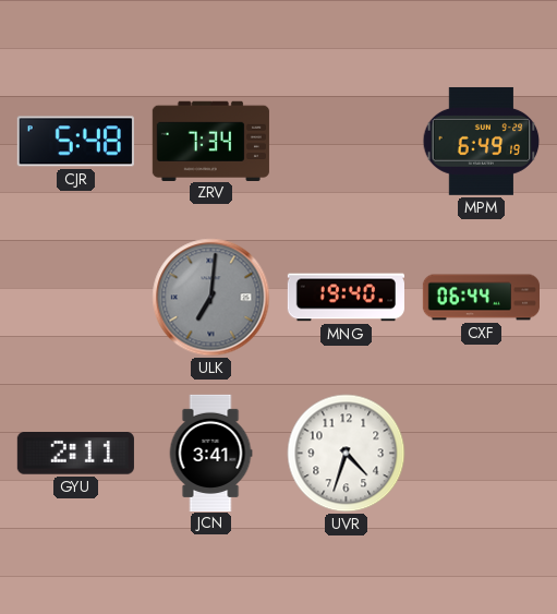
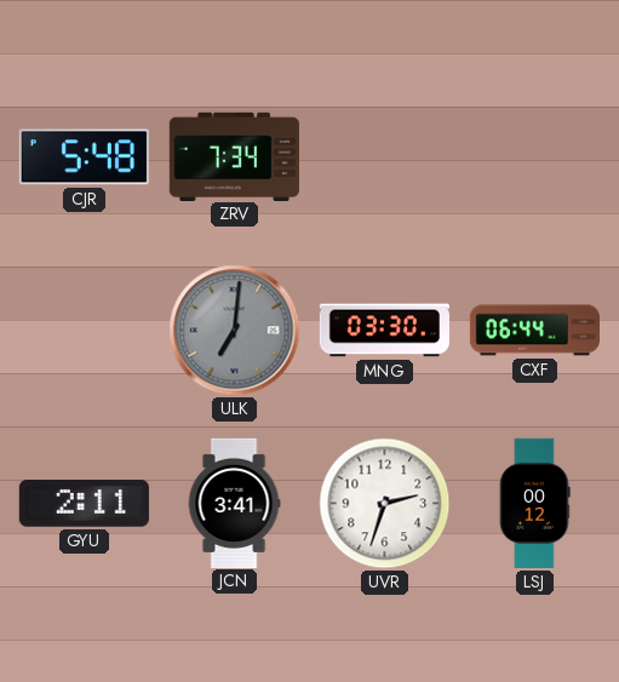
MPM: 6:49 -> none
MNG: 19:40 -> 03:30
UVR: 4:33 -> 2:33
LSJ: none -> 00:12
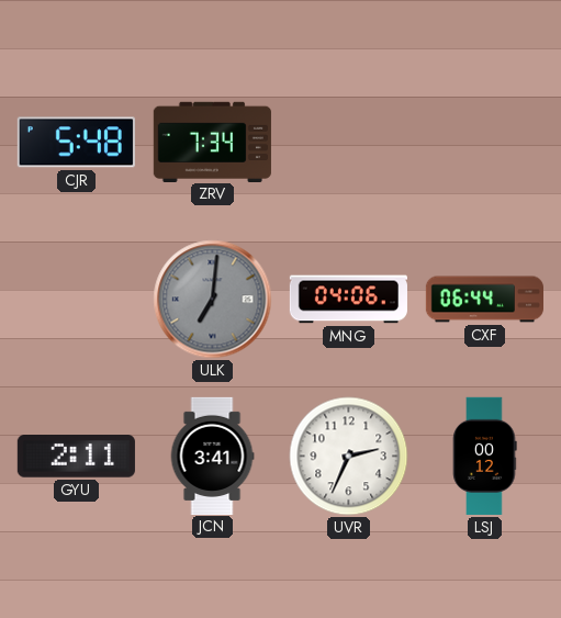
MNG: 03:30 -> 04:06
UVR: 2:33 -> 2:34
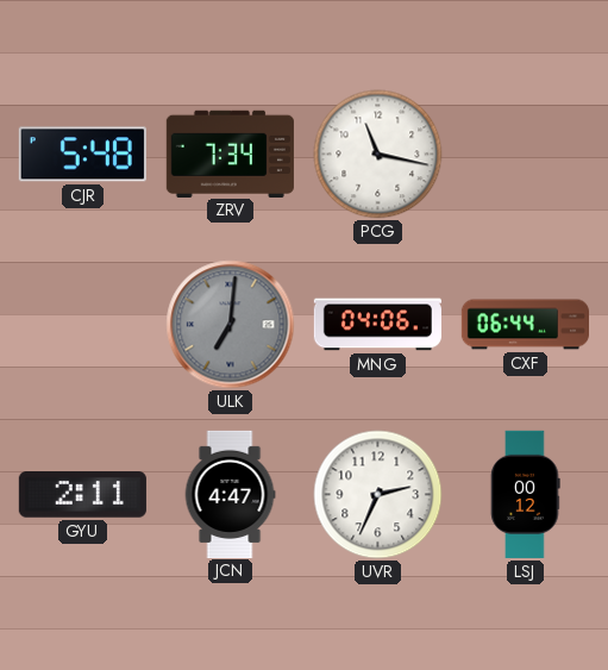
PCG: none -> 11:17
JCN: 3:41 -> 4:47
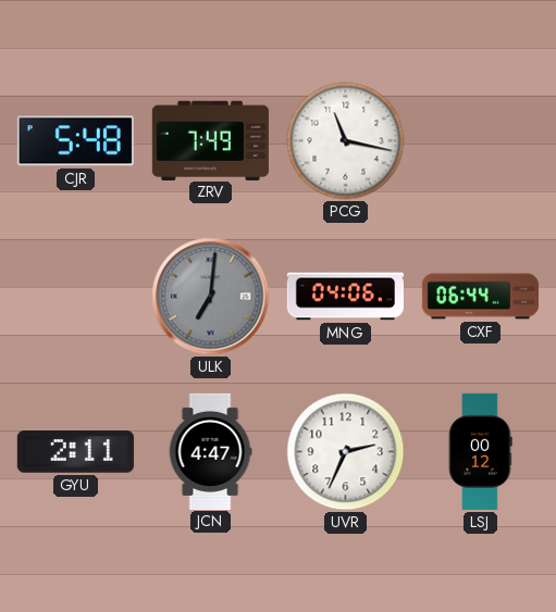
ZRV: 7:34 -> 7:49
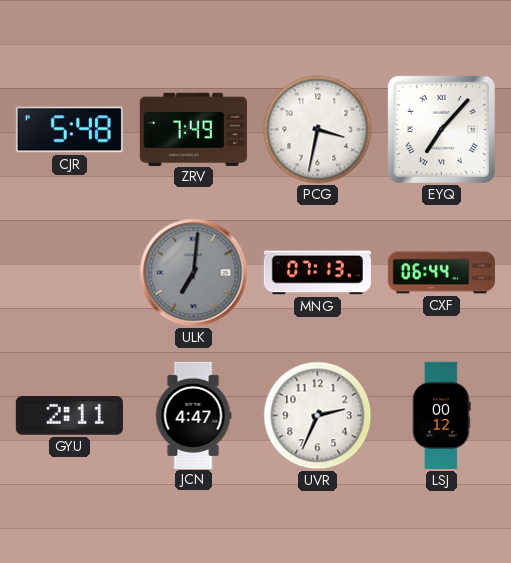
PCG: 11:17 -> 3:32
EYQ: none -> 7:07
MNG: 04:06 -> 07:13
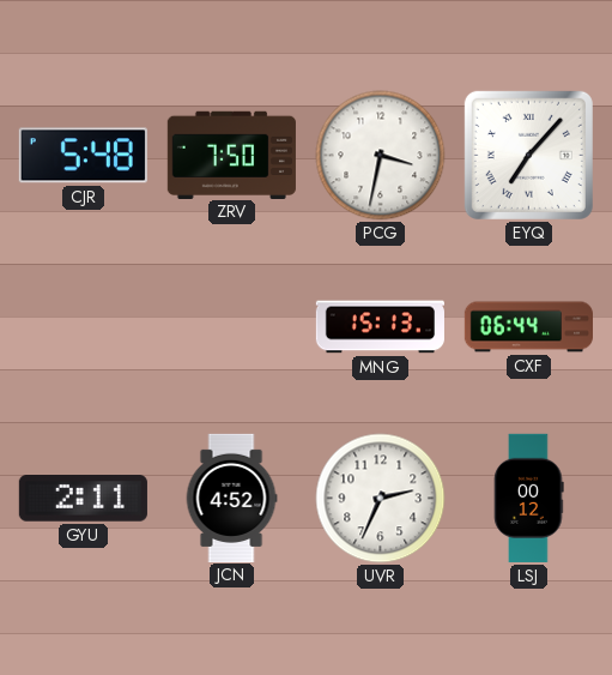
ZRV: 7:49 -> 7:50
ULK: 7:01 -> none
MNG: 07:13 -> 15:13
JCN: 4:47 -> 4:52
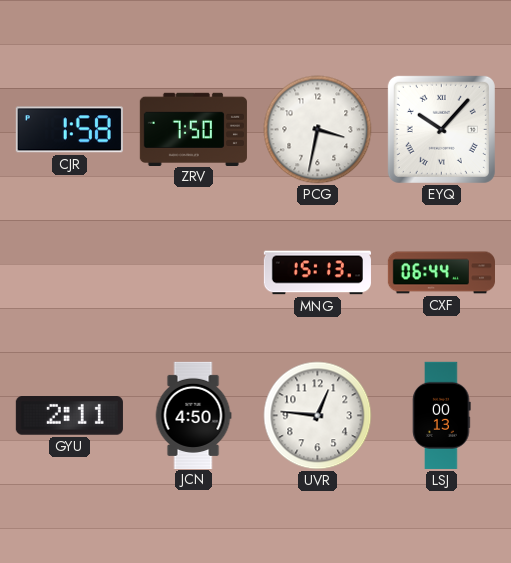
CJR: 5:48 -> 1:58
EYQ: 7:07 -> 10:07
JCN: 4:52 -> 4:50
UVR: 2:34 -> 12:46
LSJ: 00:12 -> 00:13
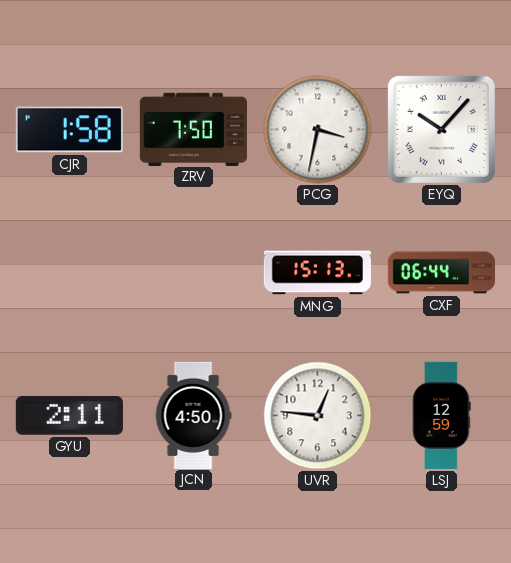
LSJ: 00:13 -> 12:59
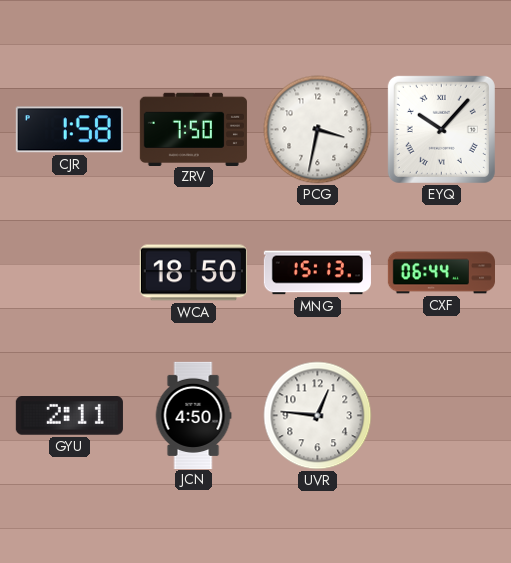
WCA: none -> 18:50
LSJ: 12:59 -> none
